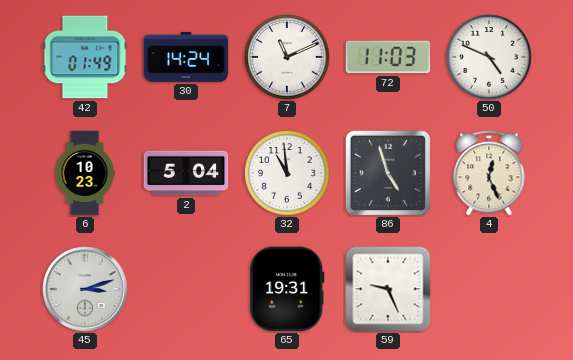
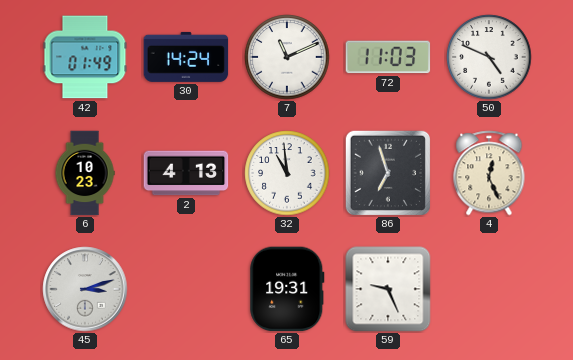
2: 5:04 -> 4:13
86: 4:57 -> 6:57
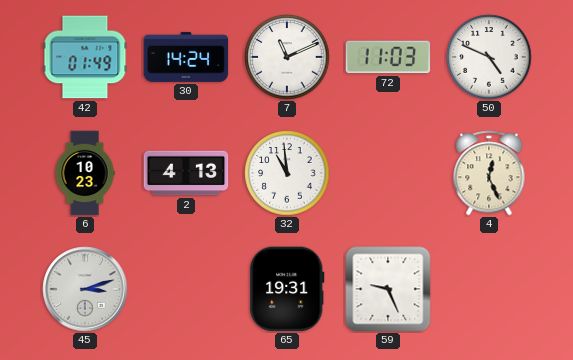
86: 6:57 -> none
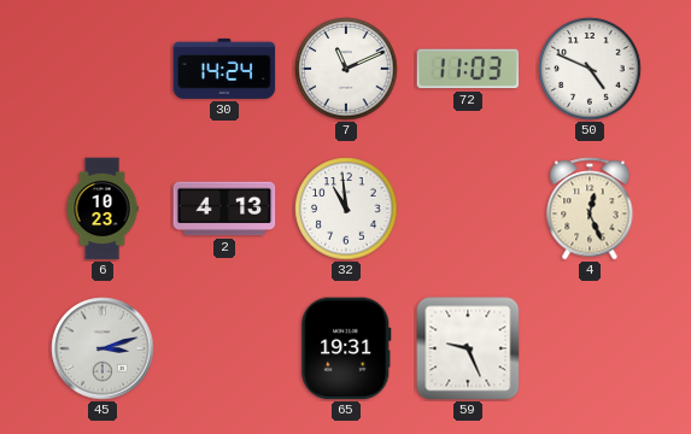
42: 01:49 -> none
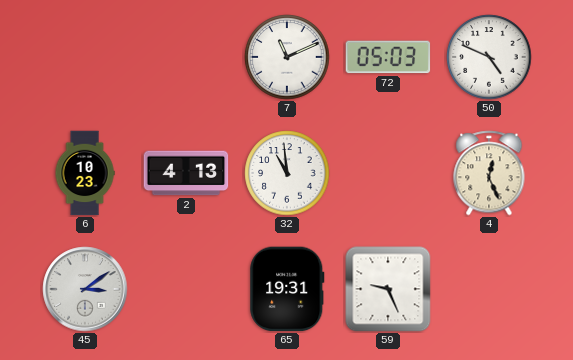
30: 14:24 -> none
72: 11:03 -> 05:03
45: 3:12 -> 3:09
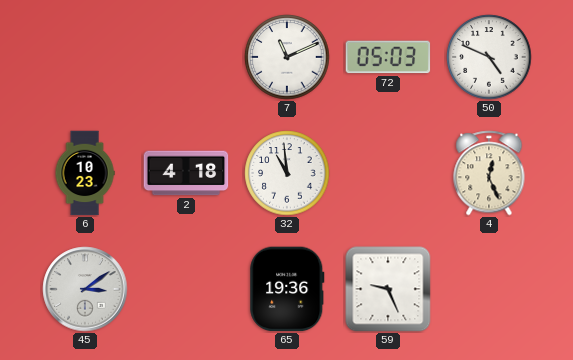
2: 4:13 -> 4:18
65: 19:31 -> 19:36
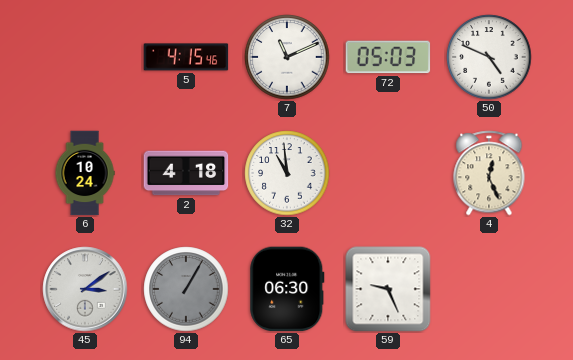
5: none -> 4:15
6: 10:23 -> 10:24
94: none -> 1:05
65: 19:36 -> 06:30
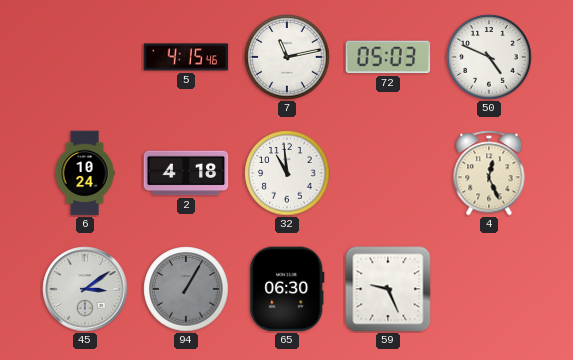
7: 11:11 -> 11:13
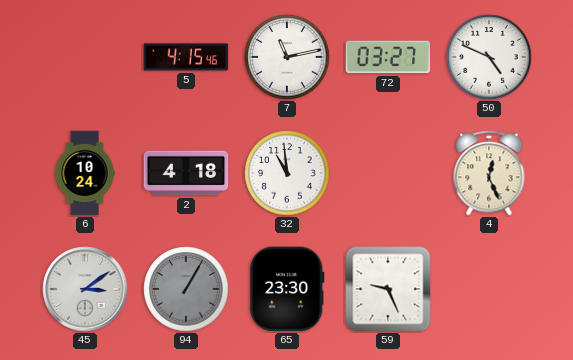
72: 05:03 -> 03:27
65: 06:30 -> 23:30
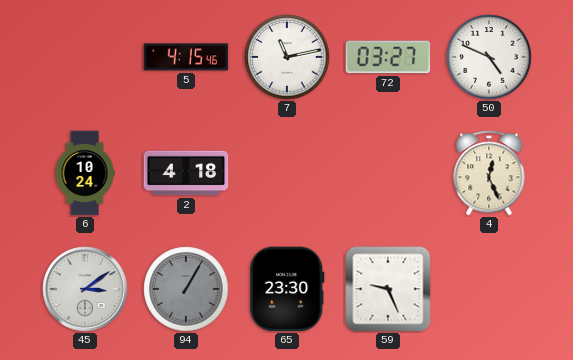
32: 10:59 -> none
